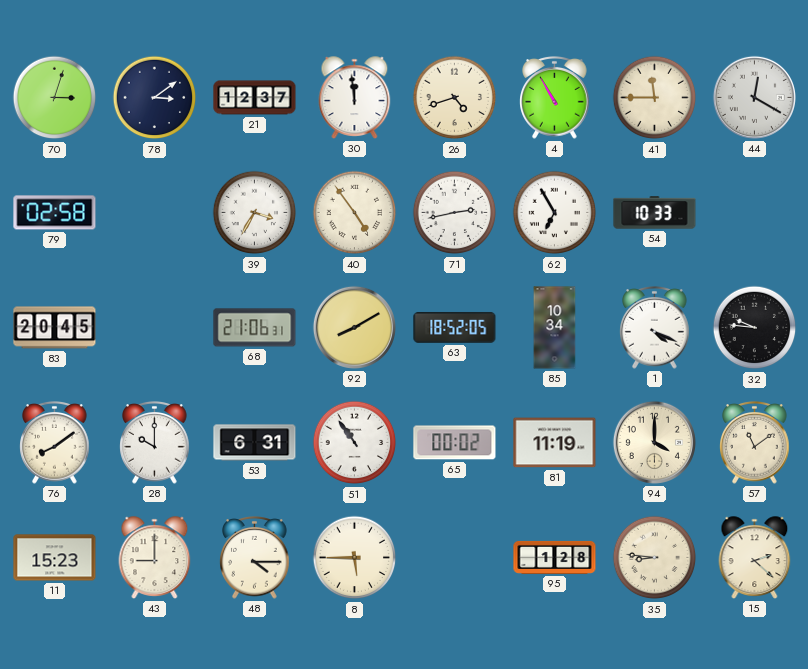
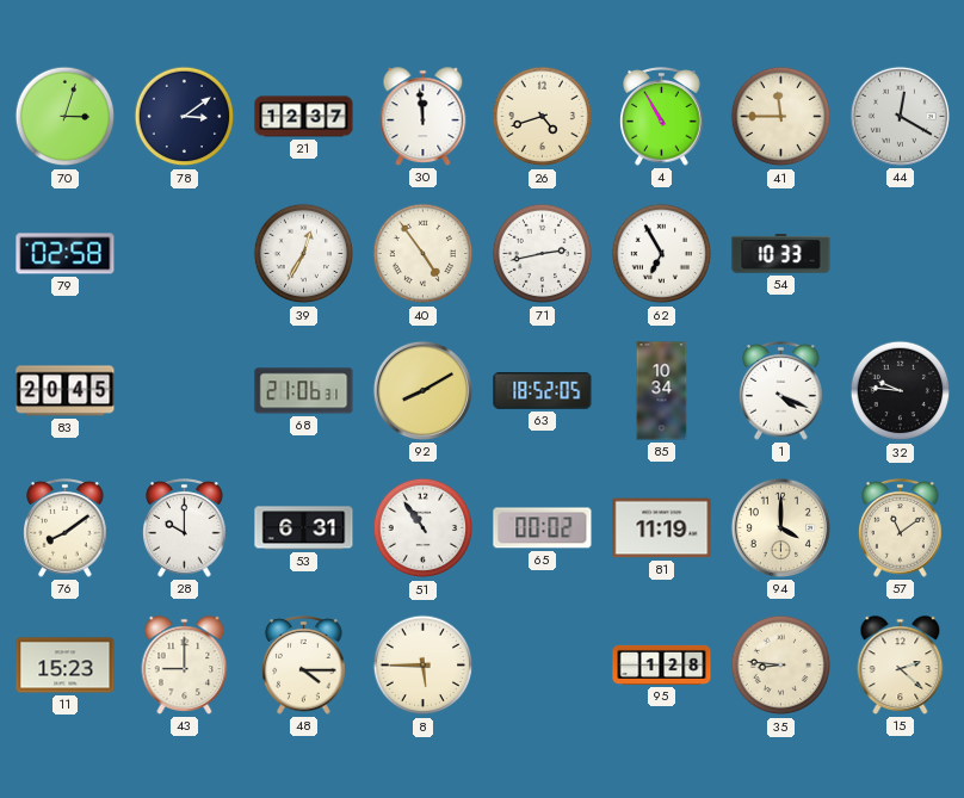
39: 3:35 -> 12:35
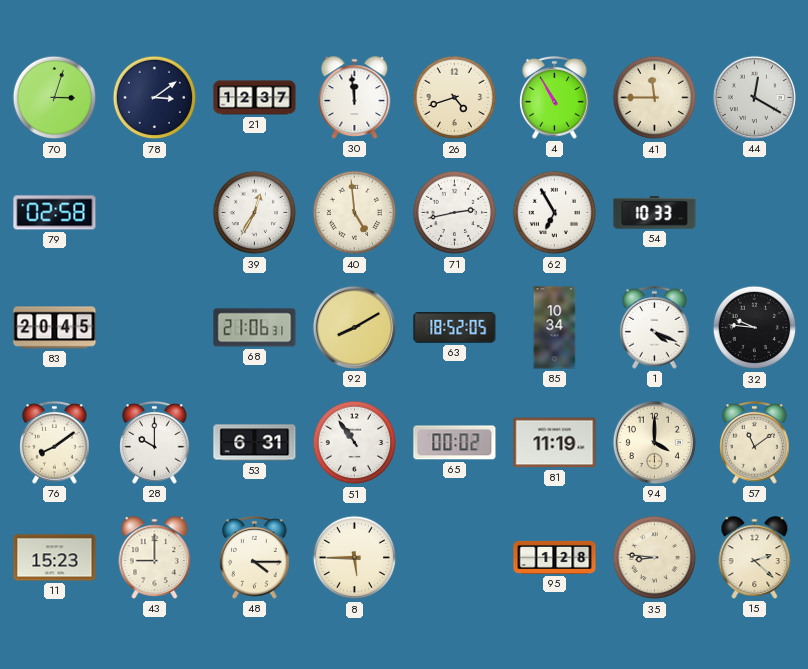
40: 4:54 -> 4:59
